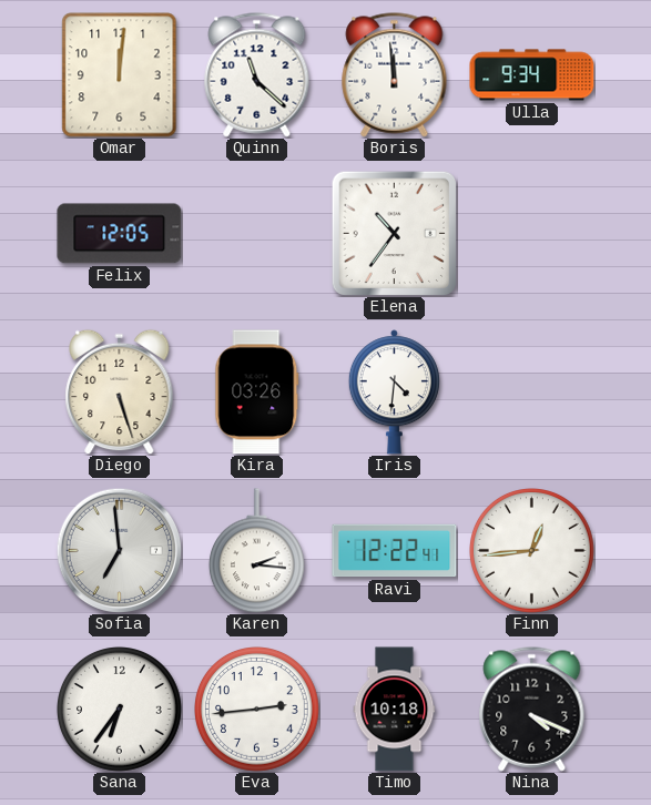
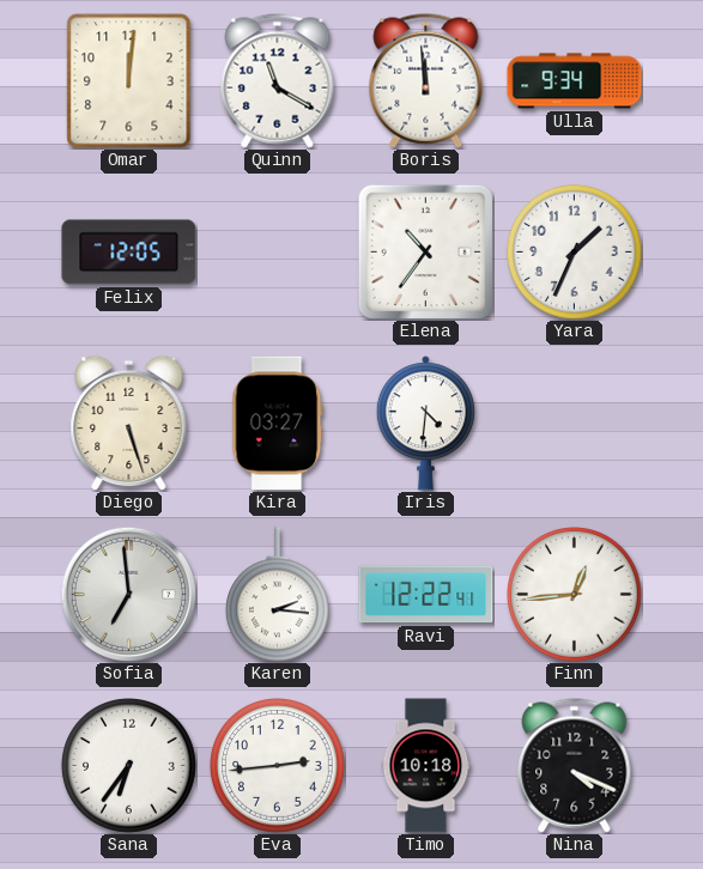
Quinn: 11:22 -> 11:20
Yara: none -> 1:34
Kira: 03:26 -> 03:27
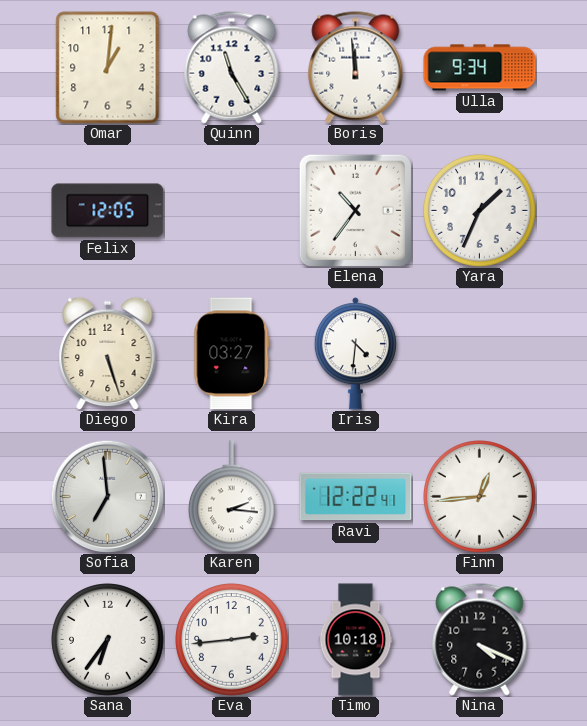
Omar: 12:01 -> 1:01
Quinn: 11:20 -> 11:25
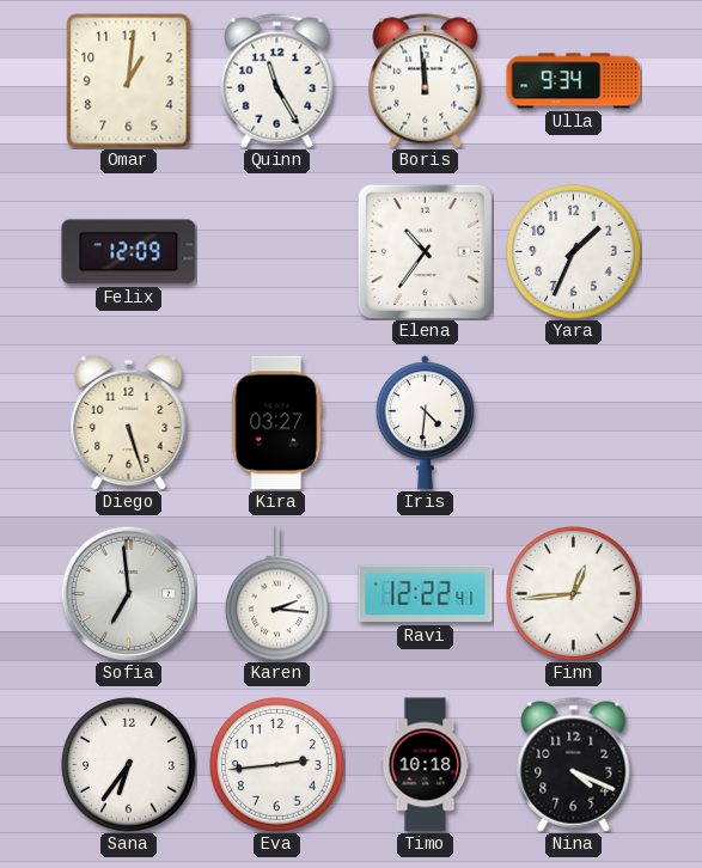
Felix: 12:05 -> 12:09
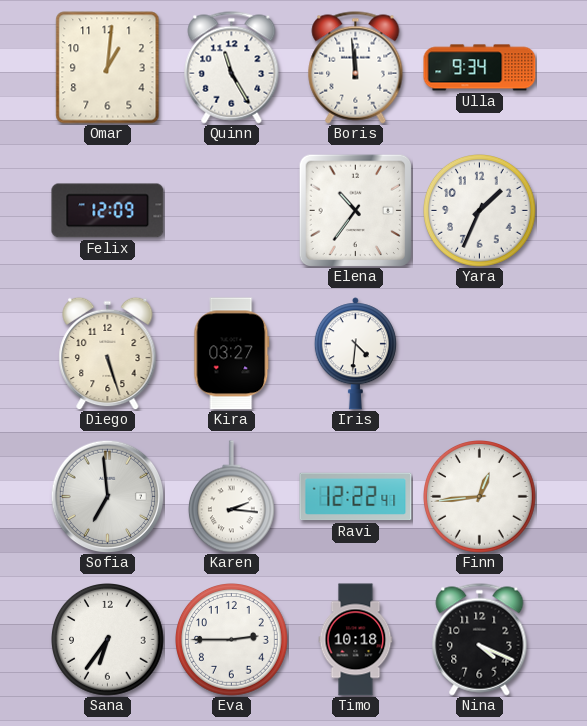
Eva: 2:44 -> 2:45
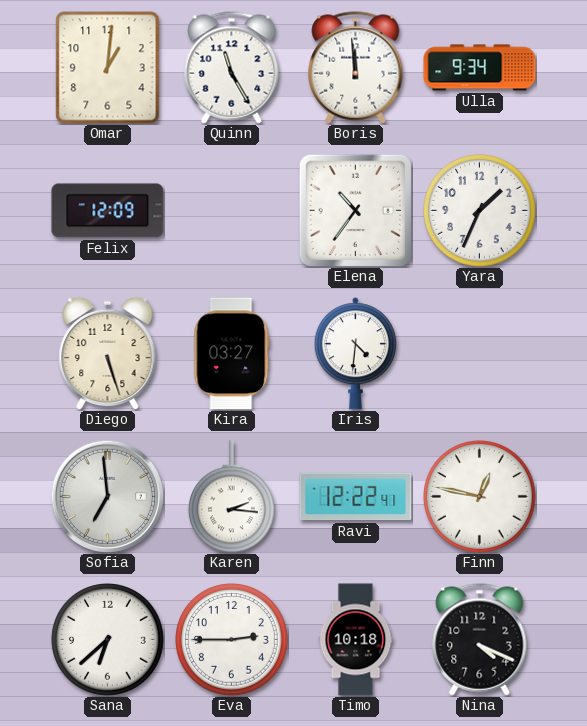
Finn: 12:44 -> 12:47
Sana: 6:36 -> 6:38
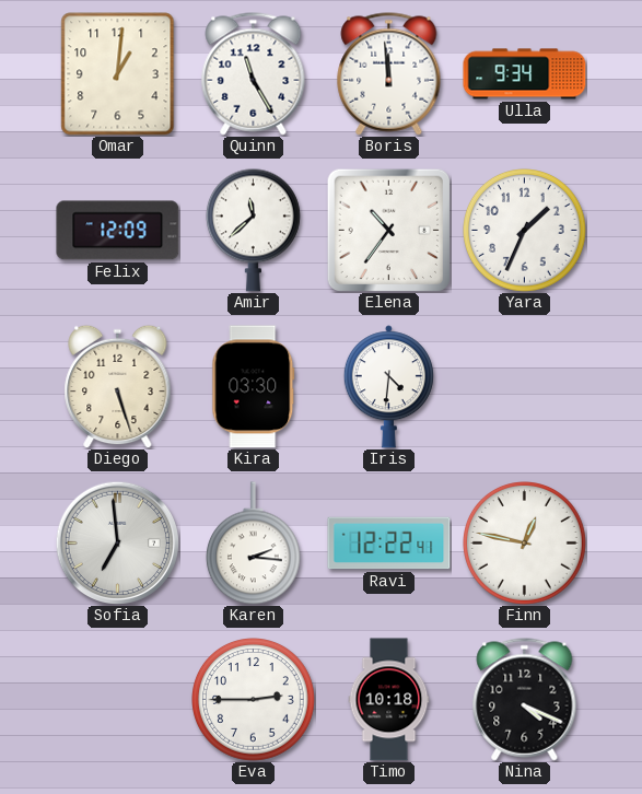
Amir: none -> 11:38
Kira: 03:27 -> 03:30
Sana: 6:38 -> none
